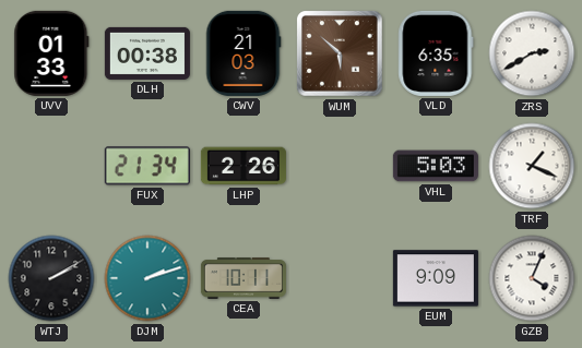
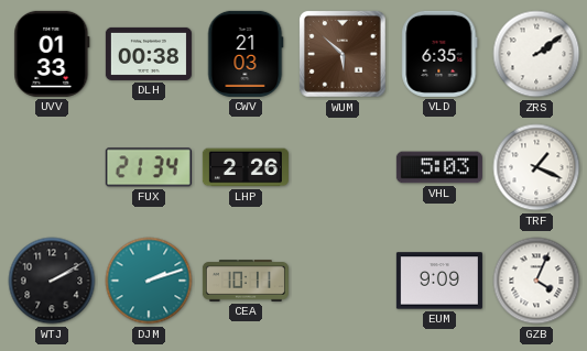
ZRS: 2:40 -> 2:09
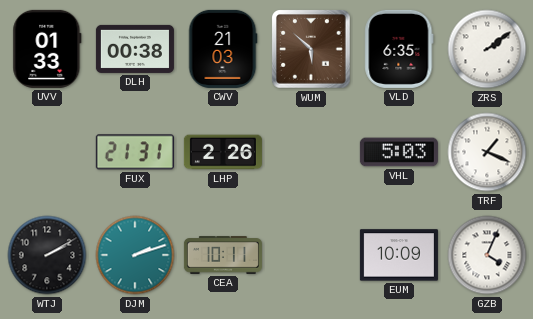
FUX: 21:34 -> 21:31
EUM: 9:09 -> 10:09
